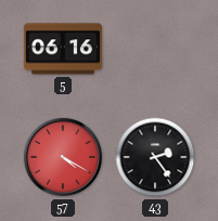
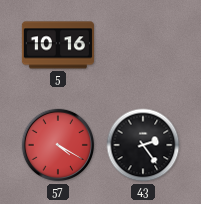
5: 06:16 -> 10:16
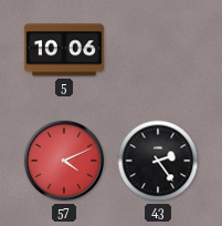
5: 10:16 -> 10:06
57: 4:20 -> 4:11
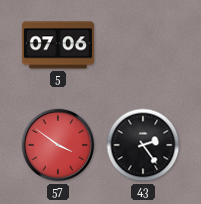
5: 10:06 -> 07:06
57: 4:11 -> 3:51
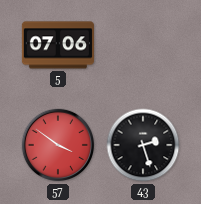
43: 2:24 -> 2:27
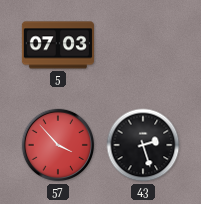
5: 07:06 -> 07:03
57: 3:51 -> 3:53
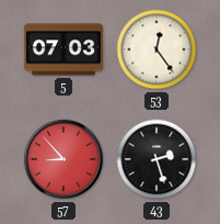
53: none -> 12:24
57: 3:53 -> 8:53
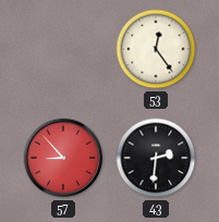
5: 07:03 -> none
43: 2:27 -> 2:31
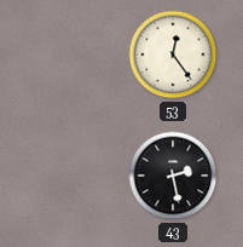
57: 8:53 -> none
43: 2:31 -> 2:28
